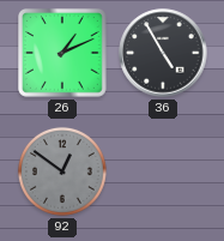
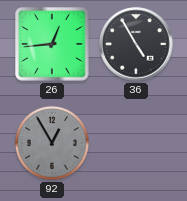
26: 1:11 -> 12:44
92: 12:51 -> 12:55
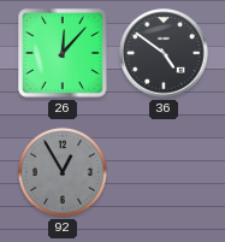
26: 12:44 -> 12:07
36: 4:55 -> 4:51
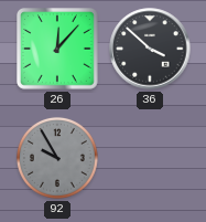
36: 4:51 -> 3:52
92: 12:55 -> 9:55
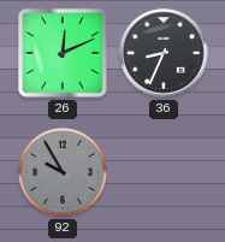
26: 12:07 -> 12:11
36: 3:52 -> 8:34
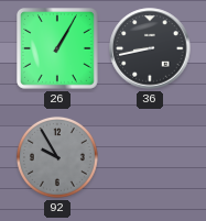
26: 12:11 -> 1:05
36: 8:34 -> 8:43
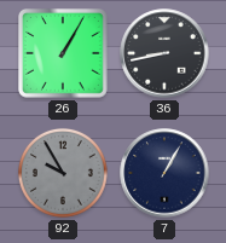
7: none -> 1:05
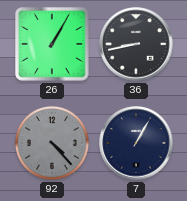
92: 9:55 -> 4:23
